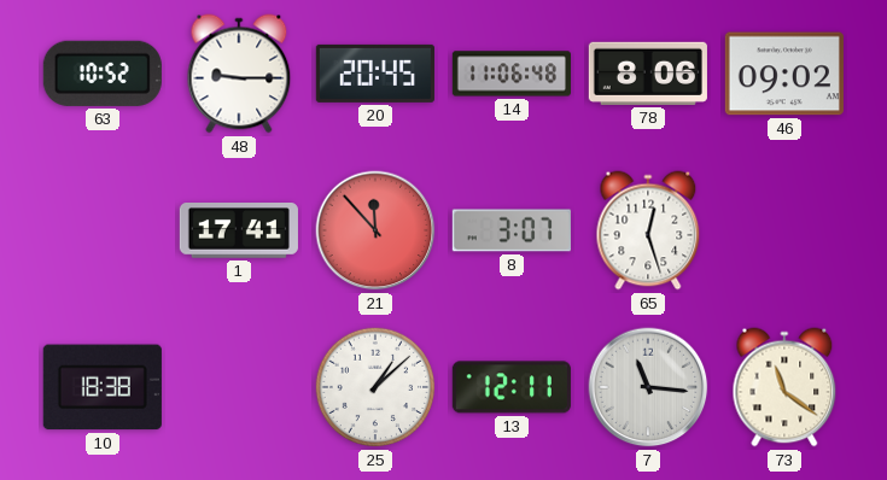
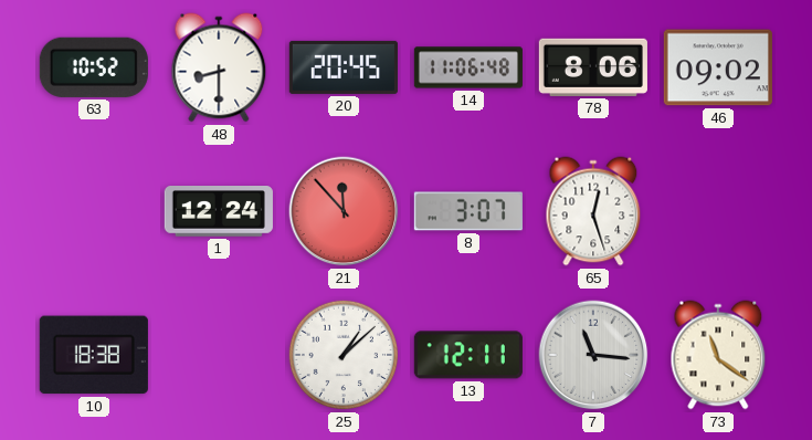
48: 9:15 -> 8:30
1: 17:41 -> 12:24
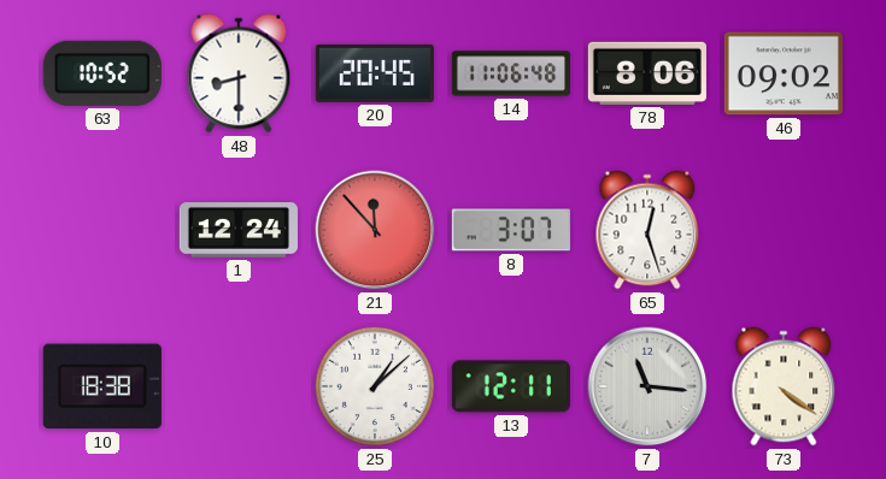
73: 11:21 -> 4:21
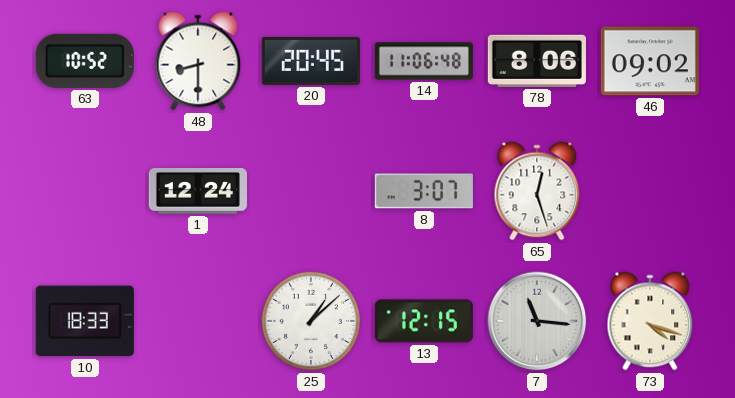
21: 11:53 -> none
10: 18:38 -> 18:33
13: 12:11 -> 12:15
73: 4:21 -> 4:18
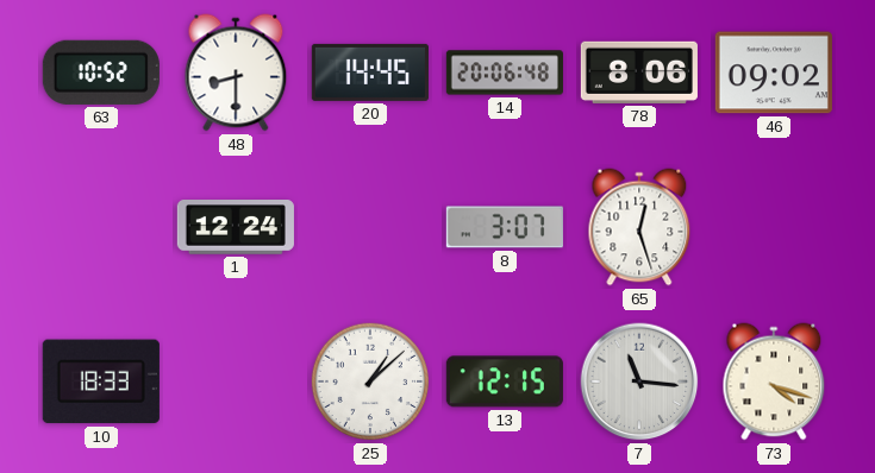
20: 20:45 -> 14:45
14: 11:06 -> 20:06
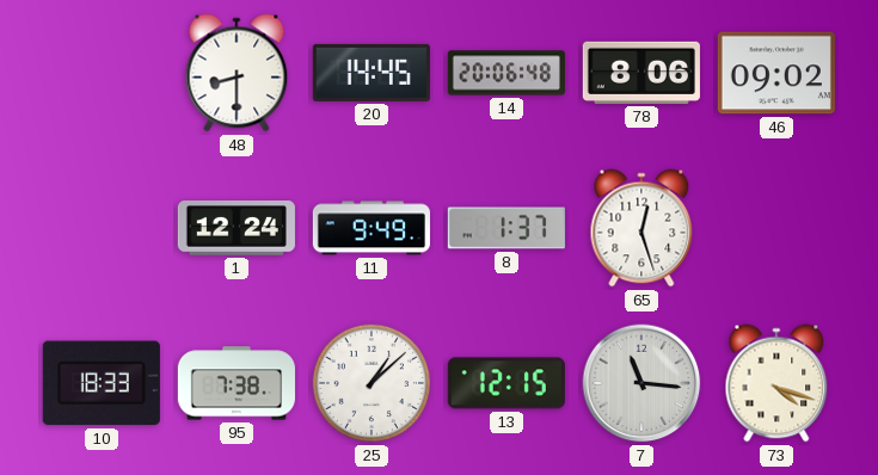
63: 10:52 -> none
11: none -> 9:49
8: 3:07 -> 1:37
95: none -> 7:38
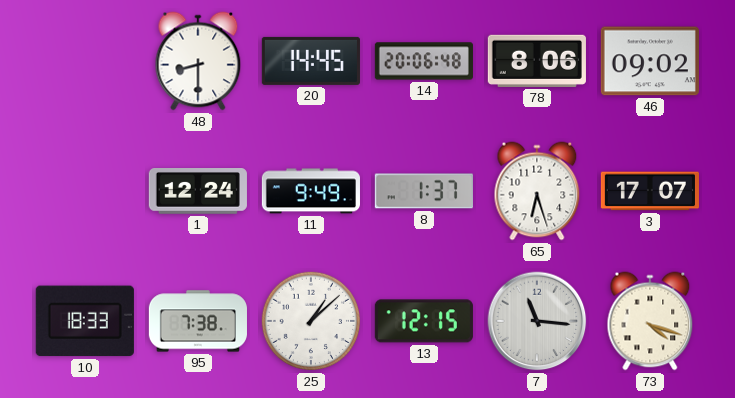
65: 12:27 -> 6:27
3: none -> 17:07
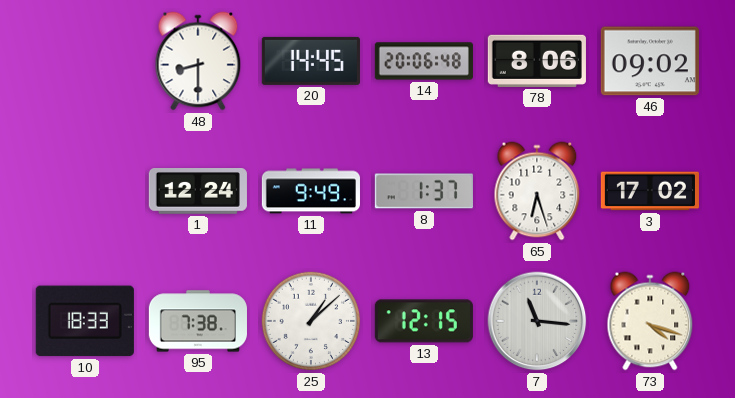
3: 17:07 -> 17:02
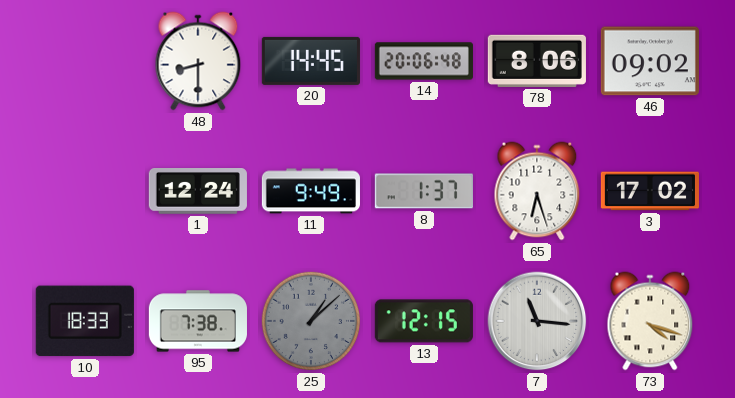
25 dial: white -> grey
